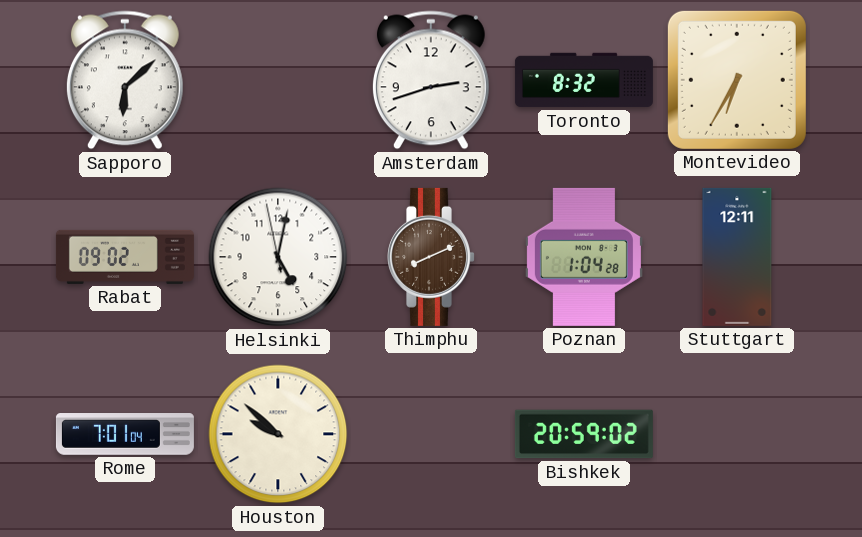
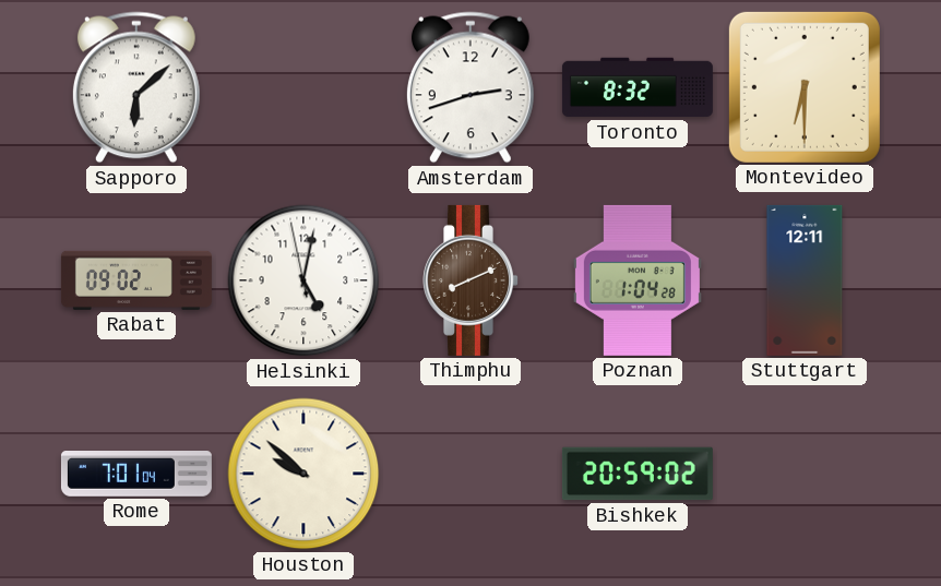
Montevideo: 6:35 -> 6:30
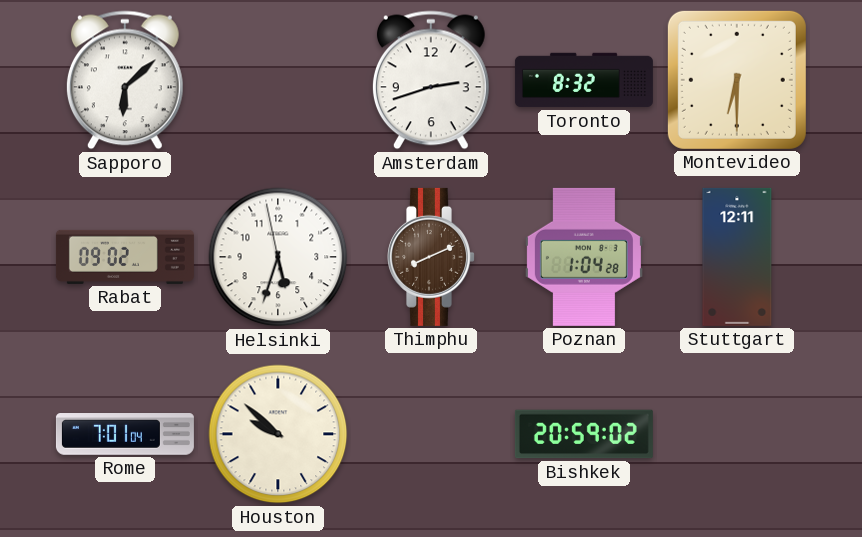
Helsinki: 5:01 -> 5:32
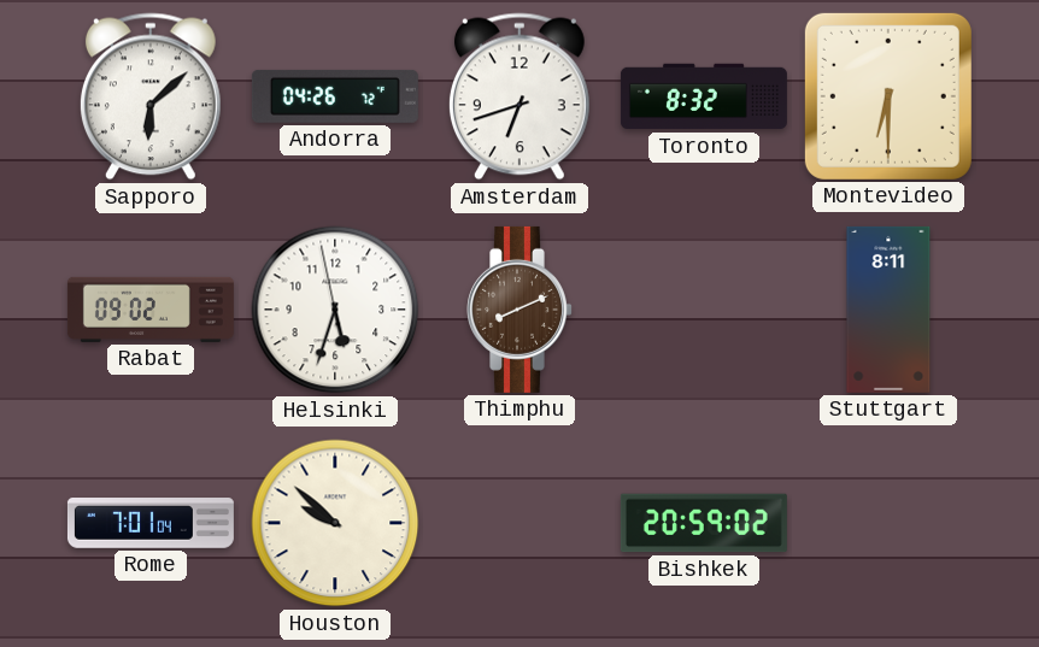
Andorra: none -> 04:26
Amsterdam: 2:42 -> 6:42
Poznan: 1:04 -> none
Stuttgart: 12:11 -> 8:11
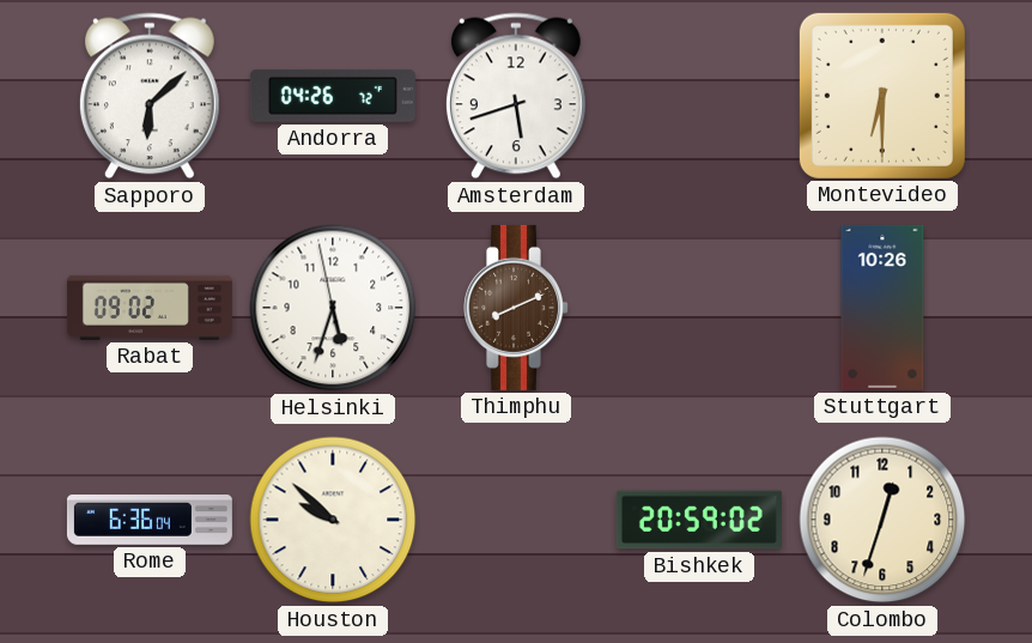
Amsterdam: 6:42 -> 5:42
Toronto: 8:32 -> none
Stuttgart: 8:11 -> 10:26
Rome: 7:01 -> 6:36
Colombo: none -> 12:33
